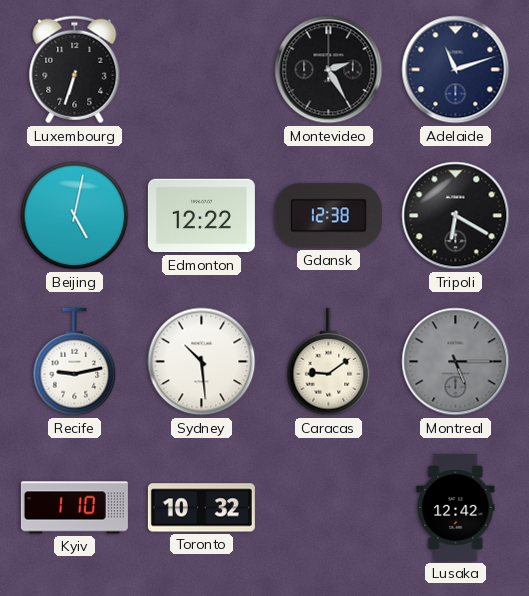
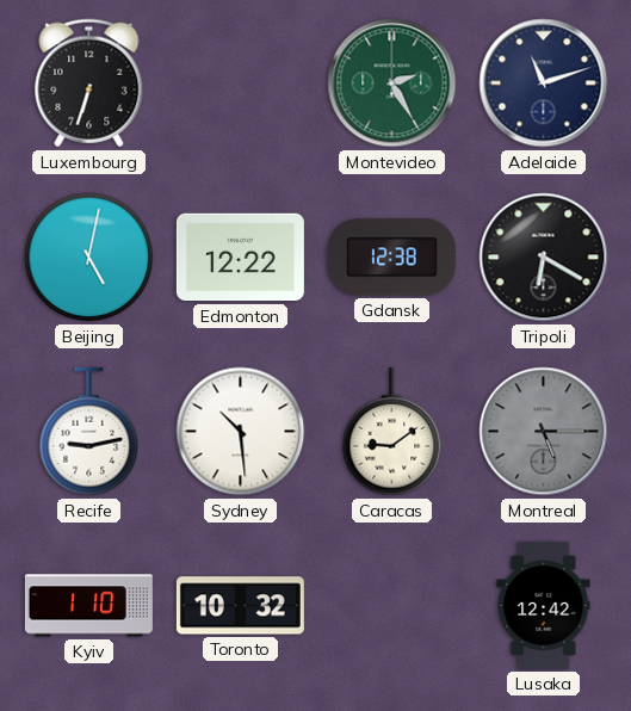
Montevideo dial: black -> green
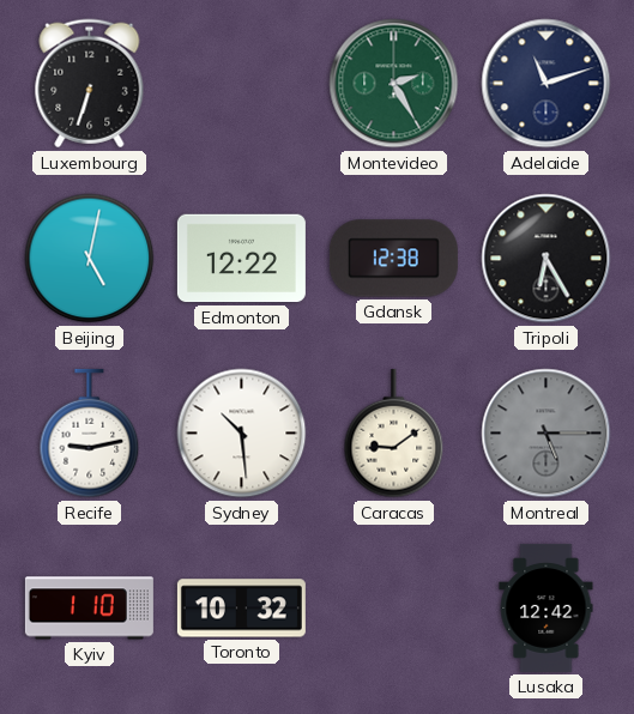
Tripoli: 6:20 -> 6:25
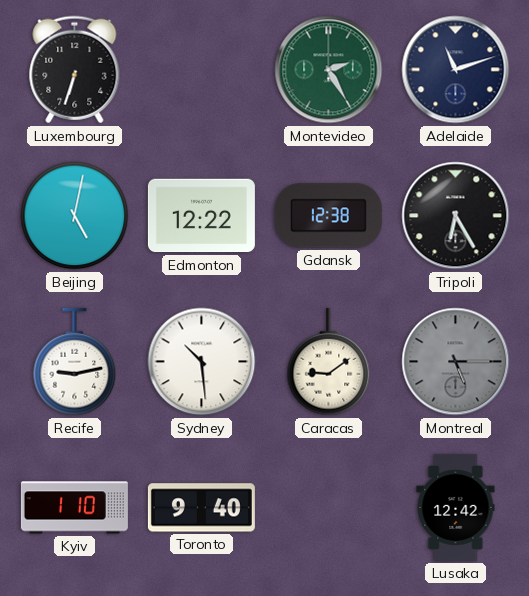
Toronto: 10:32 -> 9:40
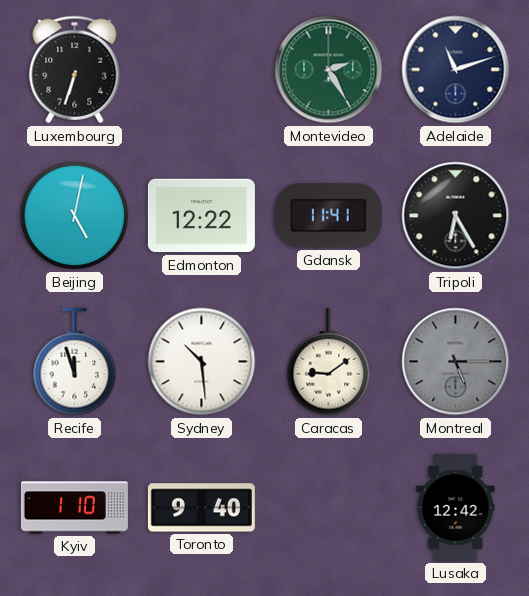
Gdansk: 12:38 -> 11:41
Recife: 9:13 -> 11:57
